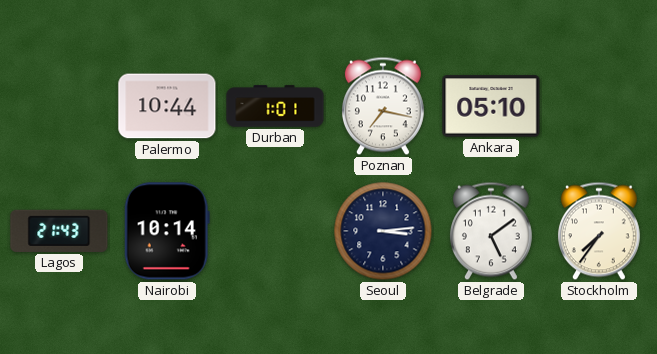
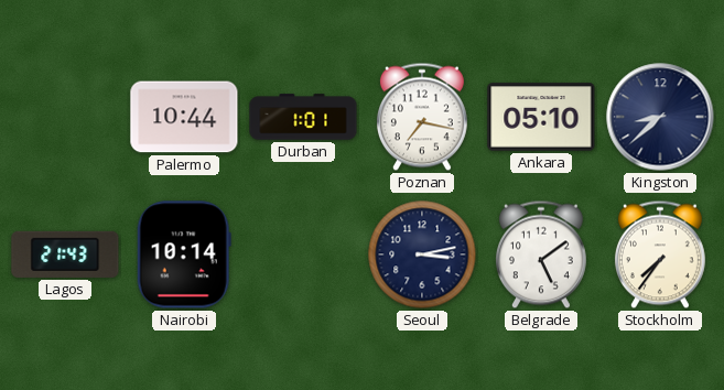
Kingston: none -> 8:38
Seoul: 3:14 -> 3:13
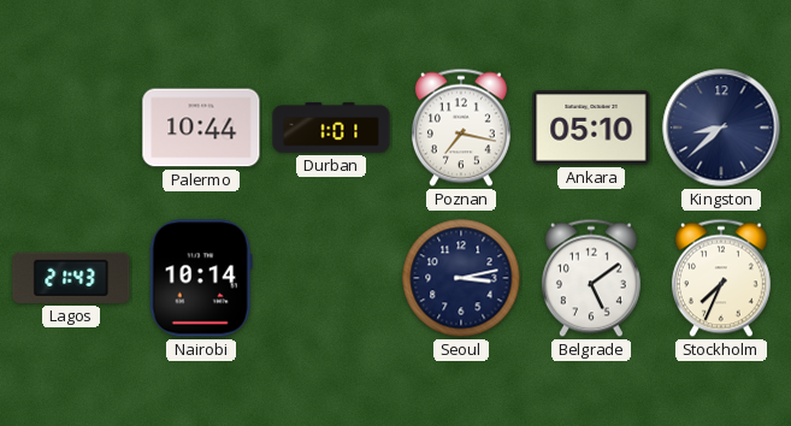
Stockholm: 7:36 -> 7:34
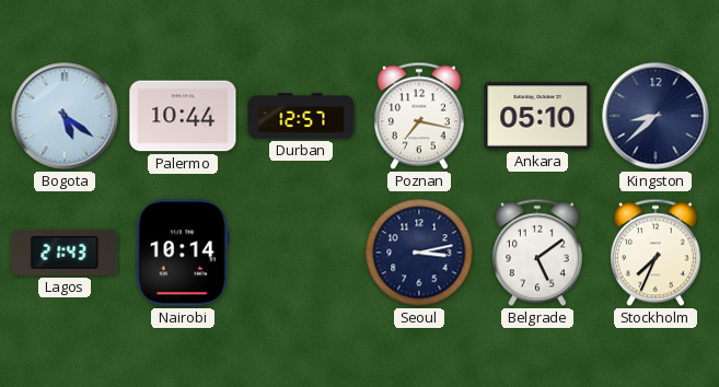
Bogota: none -> 5:21
Durban: 1:01 -> 12:57
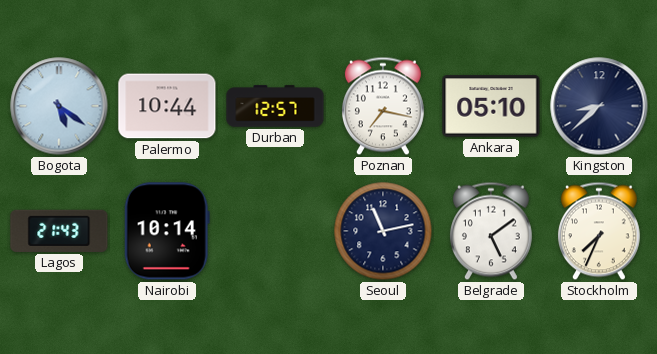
Seoul: 3:13 -> 11:13
